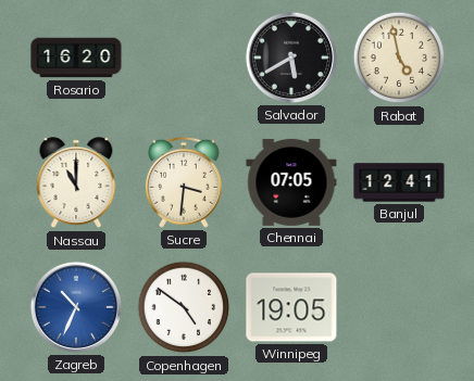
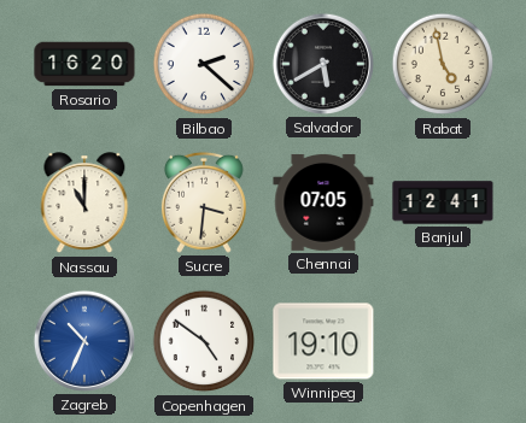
Bilbao: none -> 2:22
Winnipeg: 19:05 -> 19:10
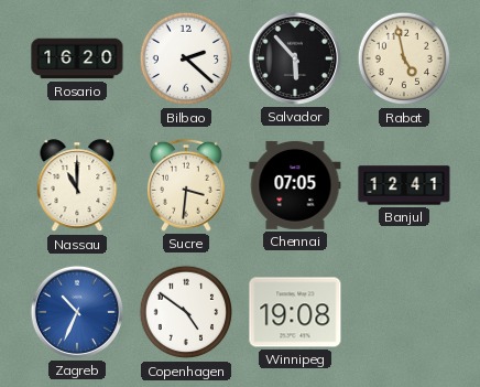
Salvador: 5:40 -> 5:53
Winnipeg: 19:10 -> 19:08
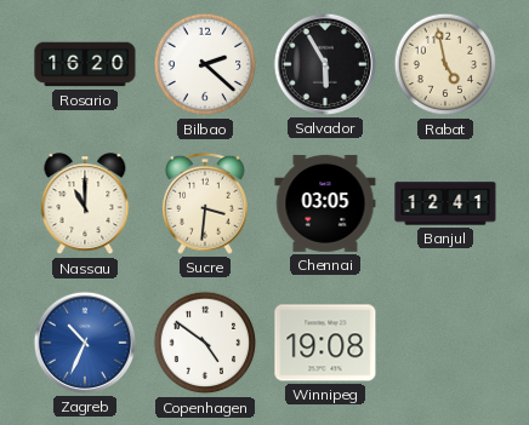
Salvador: 5:53 -> 5:55
Chennai: 07:05 -> 03:05
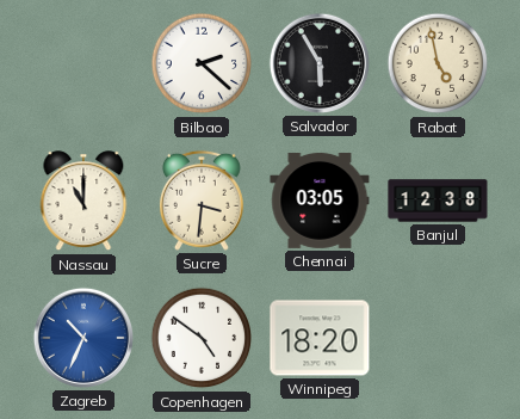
Rosario: 16:20 -> none
Banjul: 12:41 -> 12:38
Winnipeg: 19:08 -> 18:20
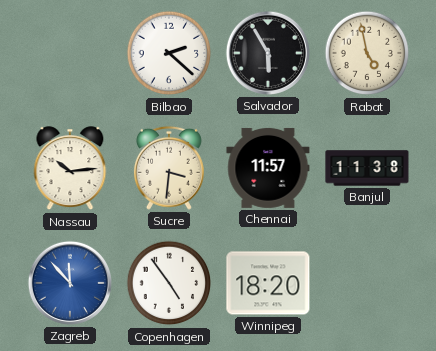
Nassau: 11:00 -> 10:14
Chennai: 03:05 -> 11:57
Banjul: 12:38 -> 11:38
Zagreb: 10:34 -> 11:53
Copenhagen: 4:51 -> 4:54
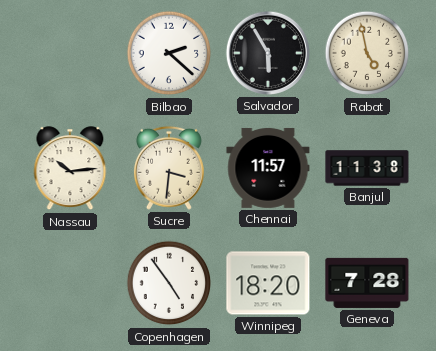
Zagreb: 11:53 -> none
Geneva: none -> 7:28
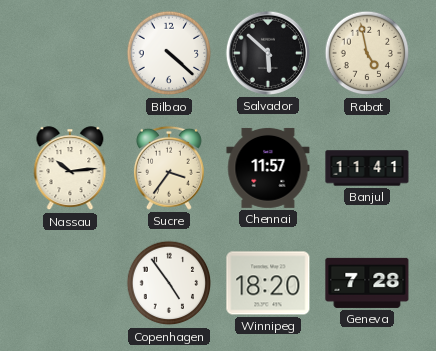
Bilbao: 2:22 -> 4:22
Salvador: 5:55 -> 5:52
Sucre: 3:31 -> 3:36
Banjul: 11:38 -> 11:41
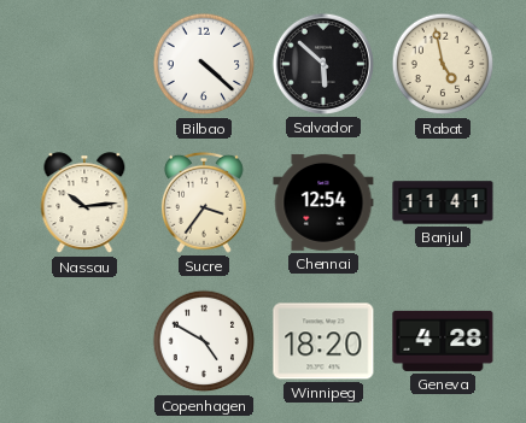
Chennai: 11:57 -> 12:54
Copenhagen: 4:54 -> 4:50
Geneva: 7:28 -> 4:28
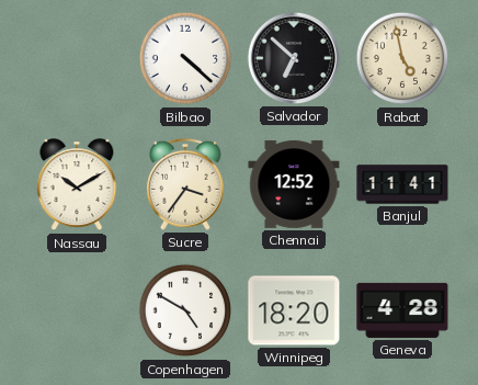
Salvador: 5:52 -> 6:52
Nassau: 10:14 -> 10:10
Chennai: 12:54 -> 12:52
